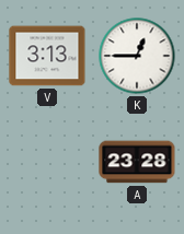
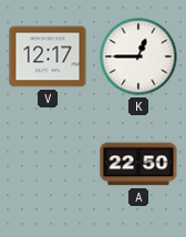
V: 3:13 -> 12:17
A: 23:28 -> 22:50
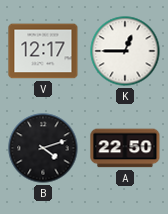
B: none -> 4:12
